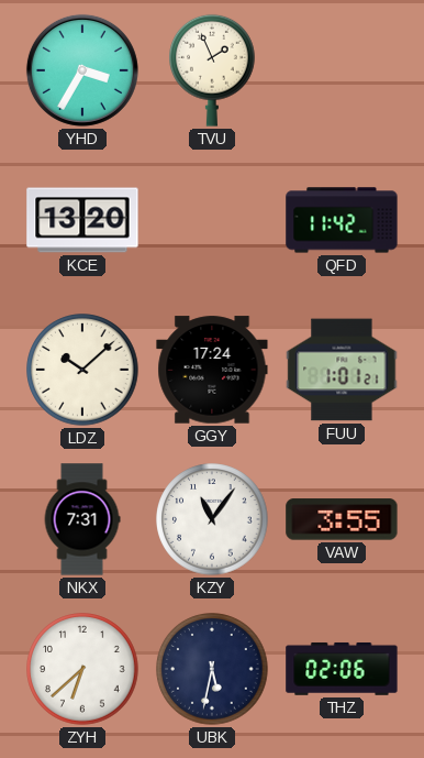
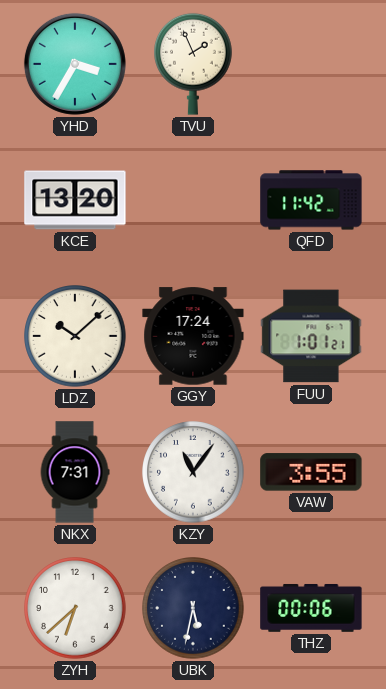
THZ: 02:06 -> 00:06
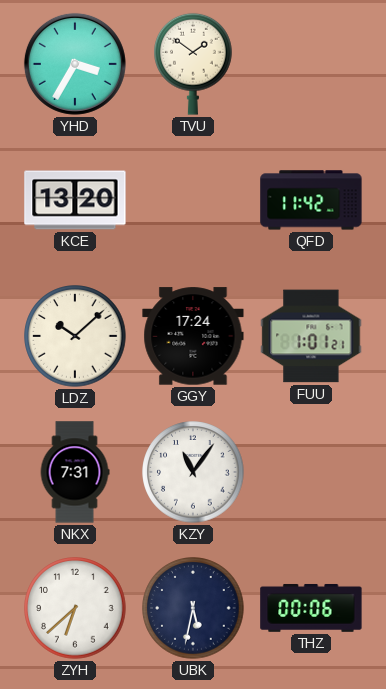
TVU: 1:56 -> 1:51
VAW: 3:55 -> none
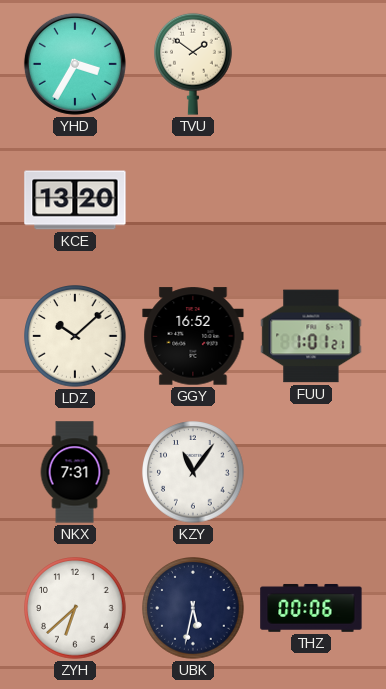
QFD: 11:42 -> none
GGY: 17:24 -> 16:52
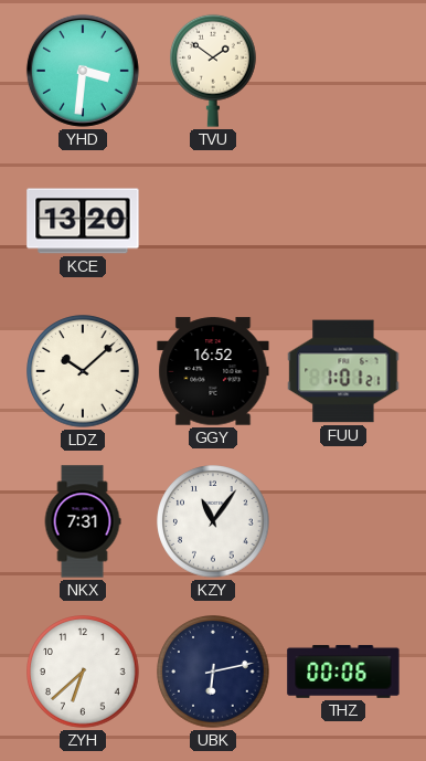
YHD: 3:35 -> 3:31
UBK: 5:32 -> 6:13
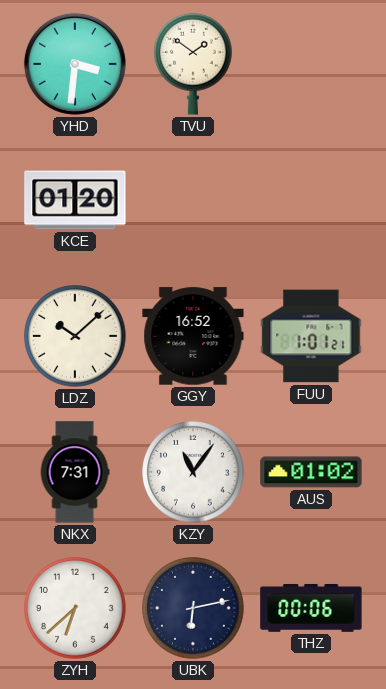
KCE: 13:20 -> 01:20
AUS: none -> 01:02
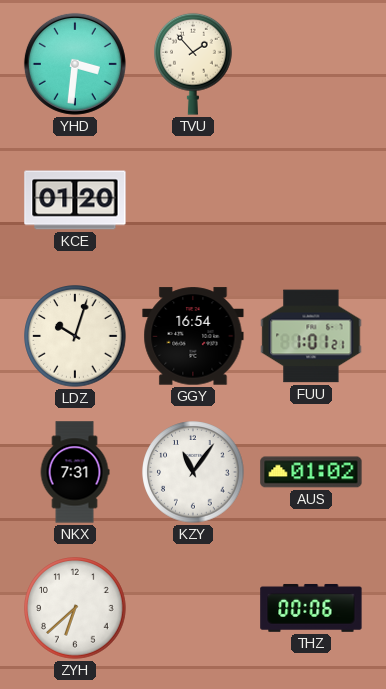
TVU: 1:51 -> 1:53
LDZ: 10:08 -> 10:03
GGY: 16:52 -> 16:54
UBK: 6:13 -> none
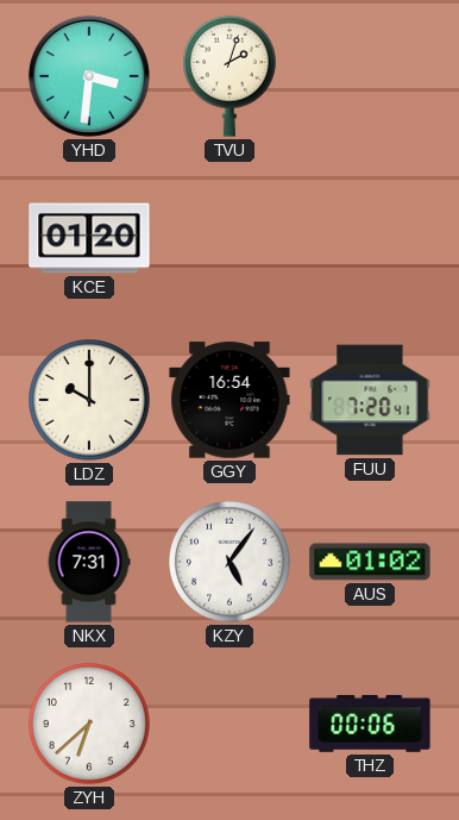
TVU: 1:53 -> 2:03
LDZ: 10:03 -> 10:00
FUU: 1:01 -> 7:20
KZY: 11:06 -> 5:06
